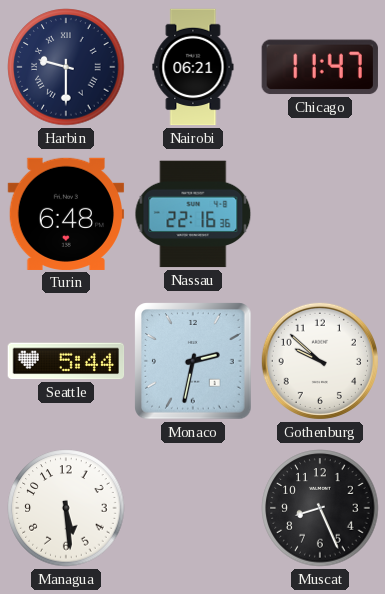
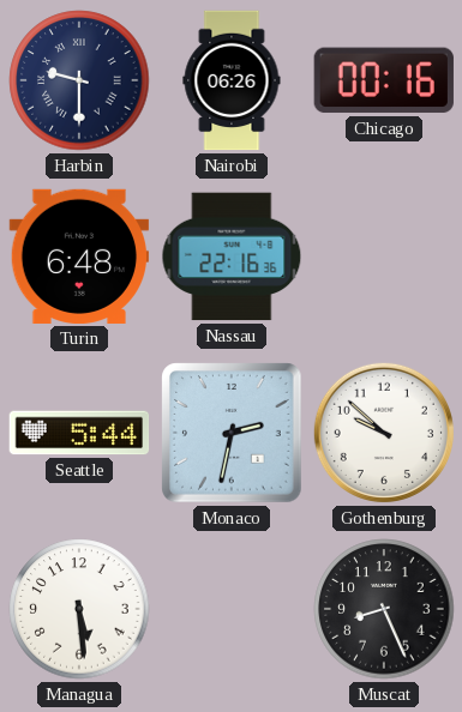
Nairobi: 06:21 -> 06:26
Chicago: 11:47 -> 00:16
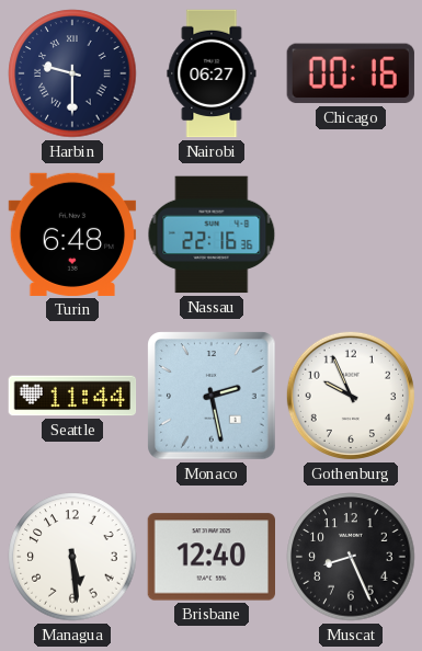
Nairobi: 06:26 -> 06:27
Seattle: 5:44 -> 11:44
Monaco: 2:32 -> 2:28
Gothenburg: 9:52 -> 9:56
Brisbane: none -> 12:40
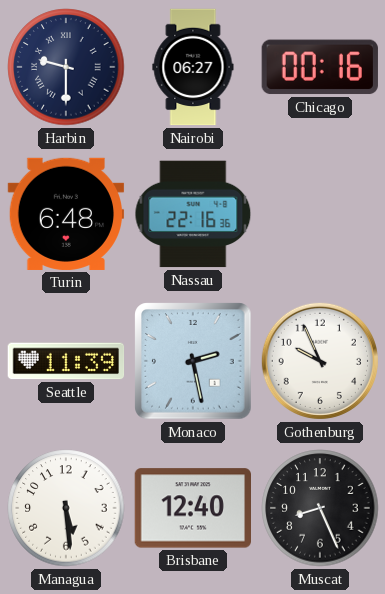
Seattle: 11:44 -> 11:39
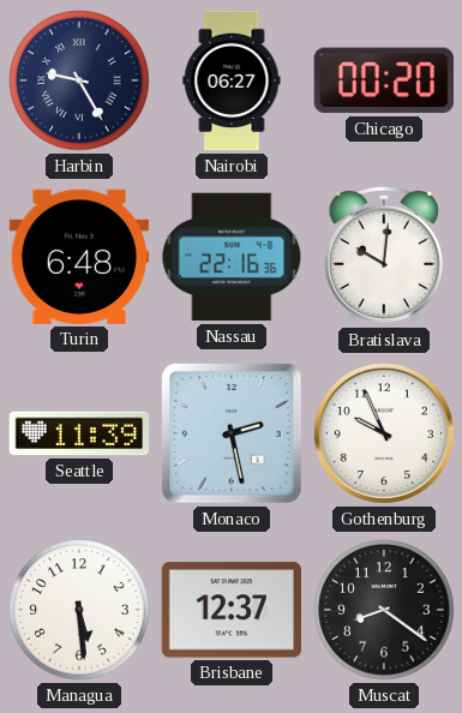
Harbin: 9:30 -> 9:25
Chicago: 00:16 -> 00:20
Bratislava: none -> 10:01
Brisbane: 12:40 -> 12:37
Muscat: 8:26 -> 8:21
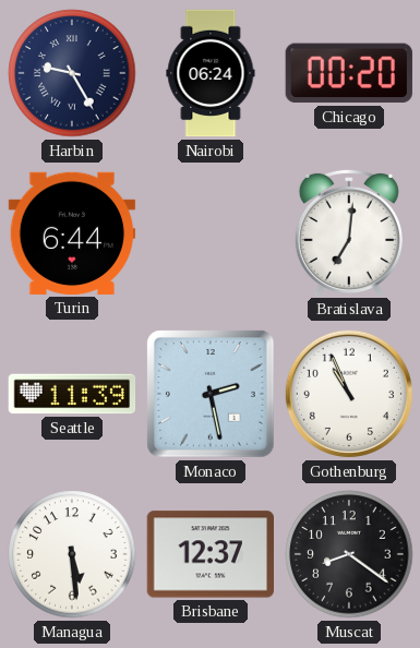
Nairobi: 06:27 -> 06:24
Turin: 6:48 -> 6:44
Nassau: 22:16 -> none
Bratislava: 10:01 -> 7:01
Gothenburg: 9:56 -> 10:56
